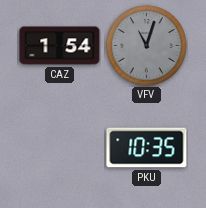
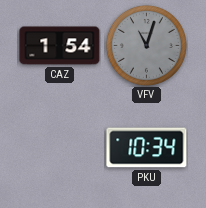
PKU: 10:35 -> 10:34
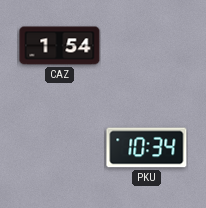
VFV: 11:03 -> none
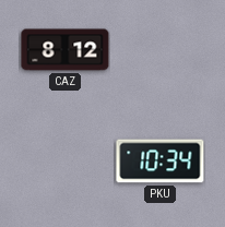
CAZ: 1:54 -> 8:12
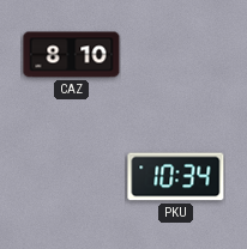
CAZ: 8:12 -> 8:10
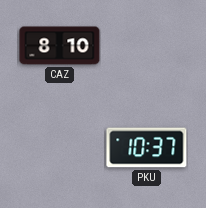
PKU: 10:34 -> 10:37
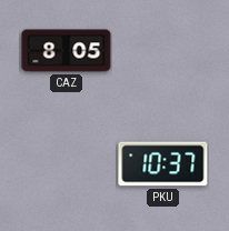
CAZ: 8:10 -> 8:05
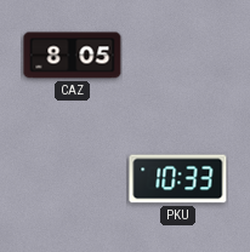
PKU: 10:37 -> 10:33
